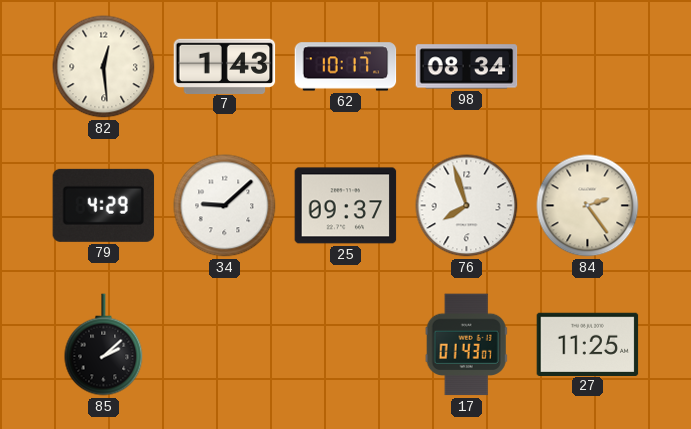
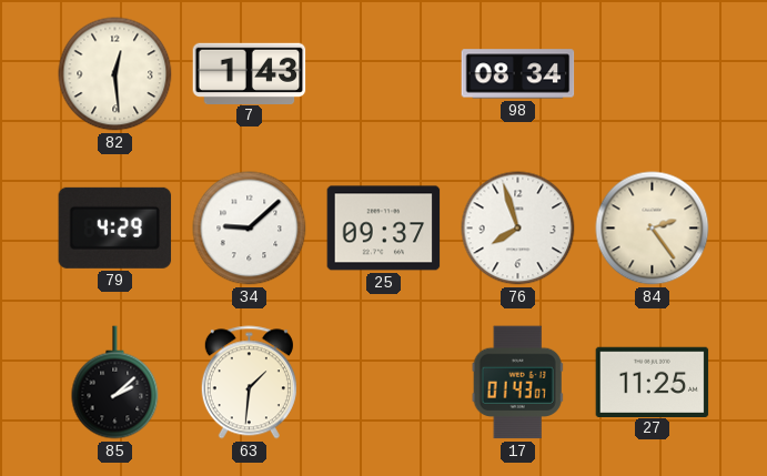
62: 10:17 -> none
63: none -> 1:31
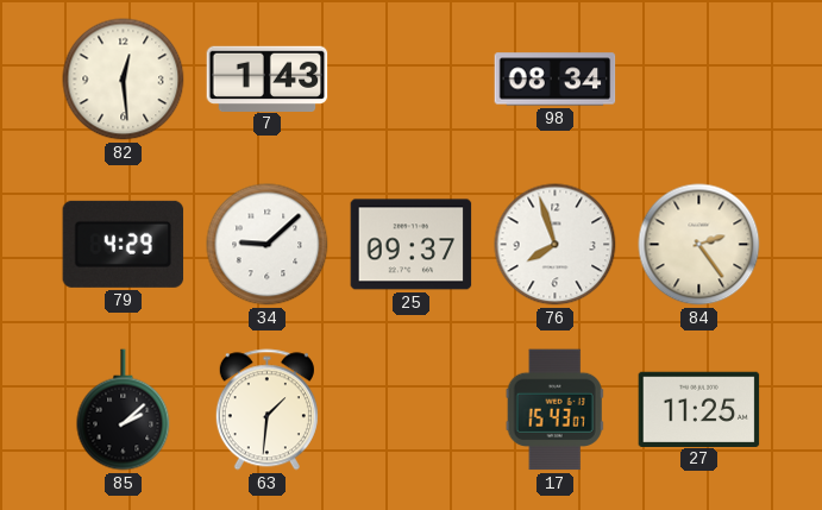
17: 01:43 -> 15:43
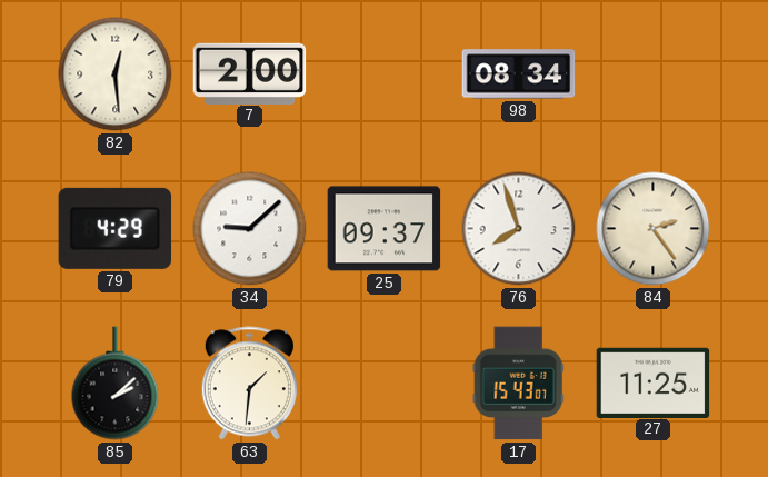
7: 1:43 -> 2:00
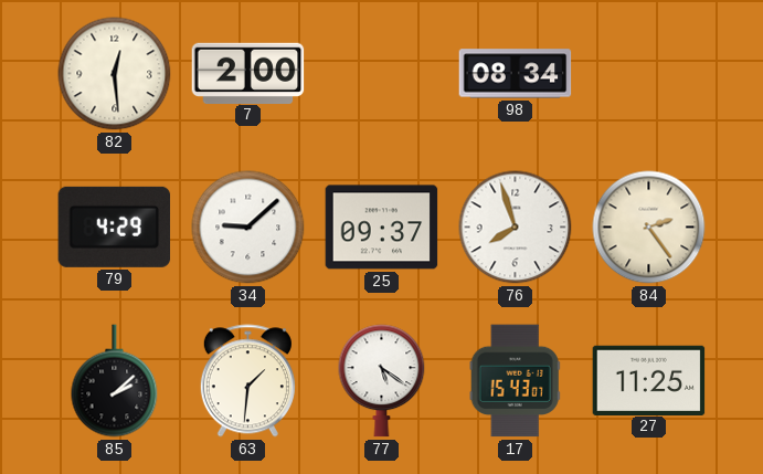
77: none -> 5:21
